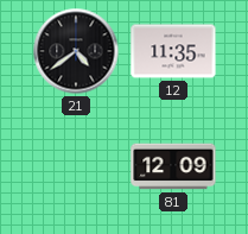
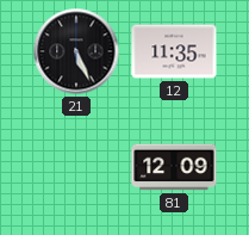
21: 4:39 -> 5:26
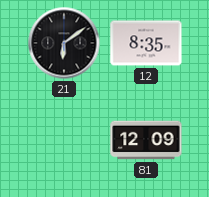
21: 5:26 -> 6:09
12: 11:35 -> 8:35
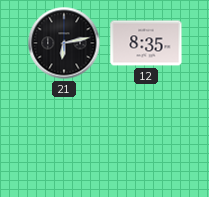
21: 6:09 -> 6:13
81: 12:09 -> none
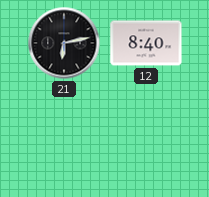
12: 8:35 -> 8:40
